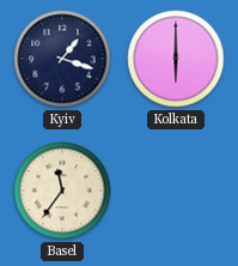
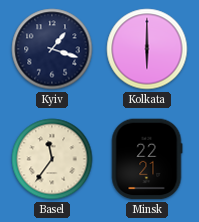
Minsk: none -> 22:21
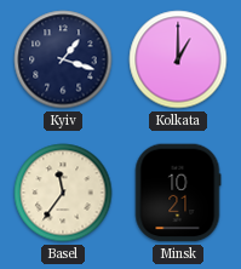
Kolkata: 6:00 -> 1:00
Minsk: 22:21 -> 10:21
